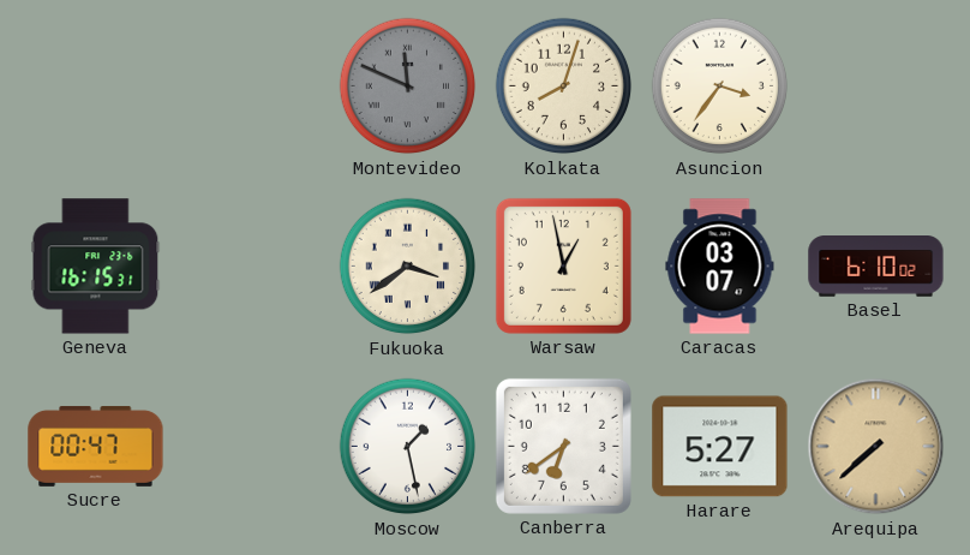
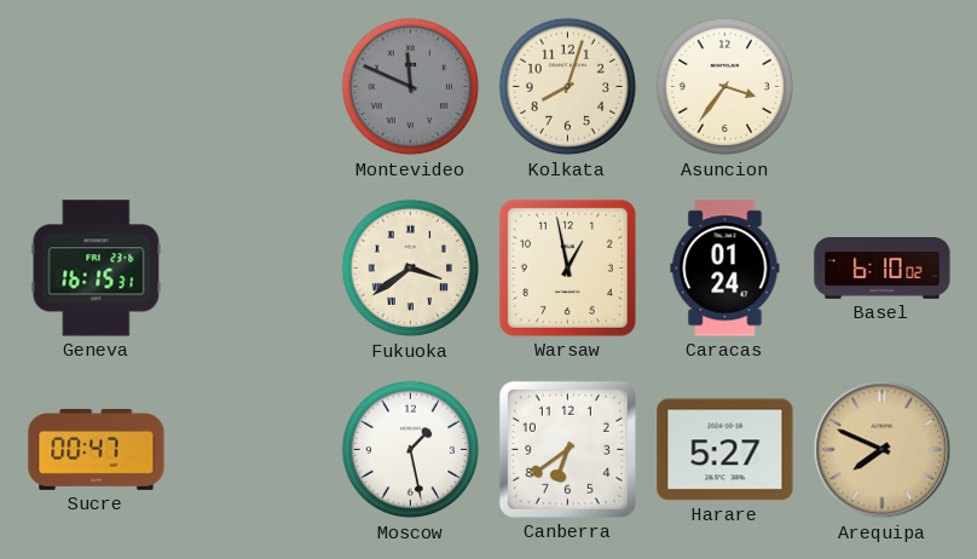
Caracas: 03:07 -> 01:24
Arequipa: 7:38 -> 7:49
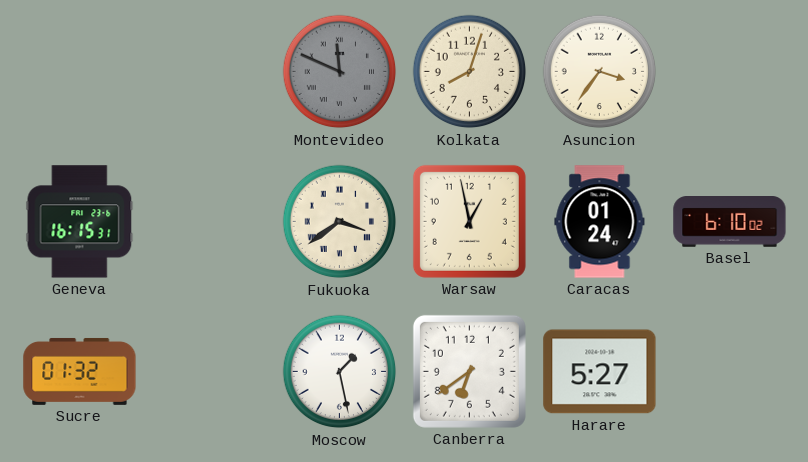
Sucre: 00:47 -> 01:32
Arequipa: 7:49 -> none
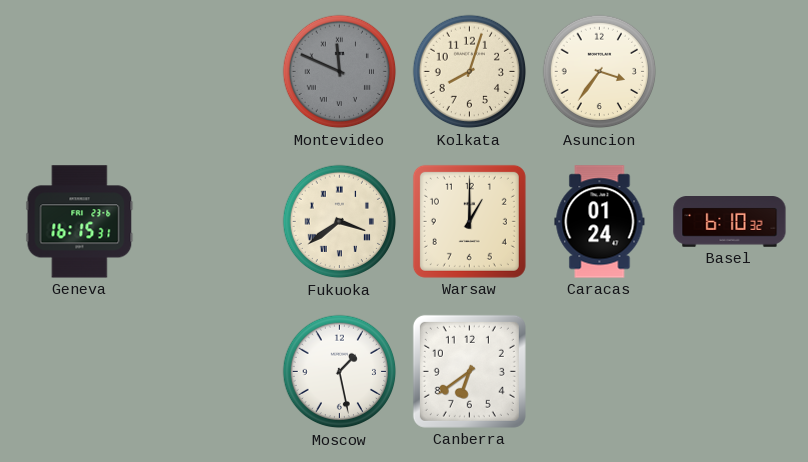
Warsaw: 12:58 -> 1:00
Basel: 6:10:02 -> 6:10:32
Sucre: 01:32 -> none
Harare: 5:27 -> none
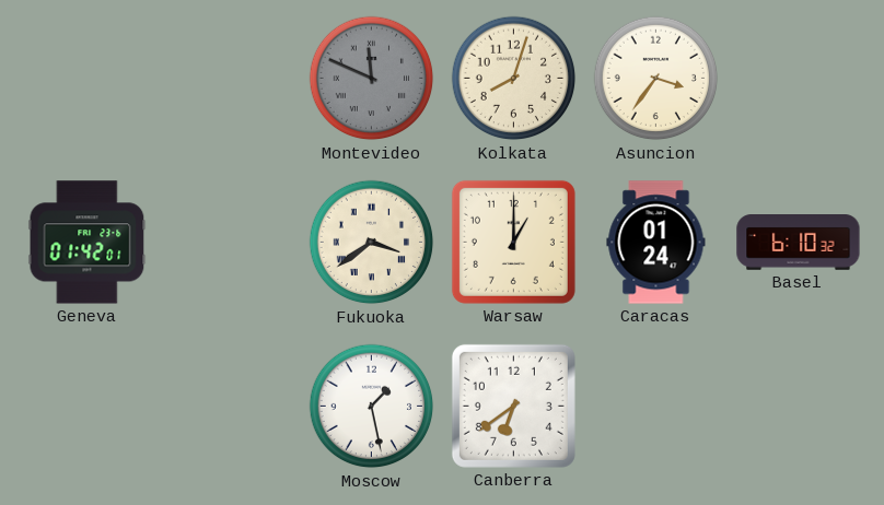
Geneva: 16:15 -> 01:42
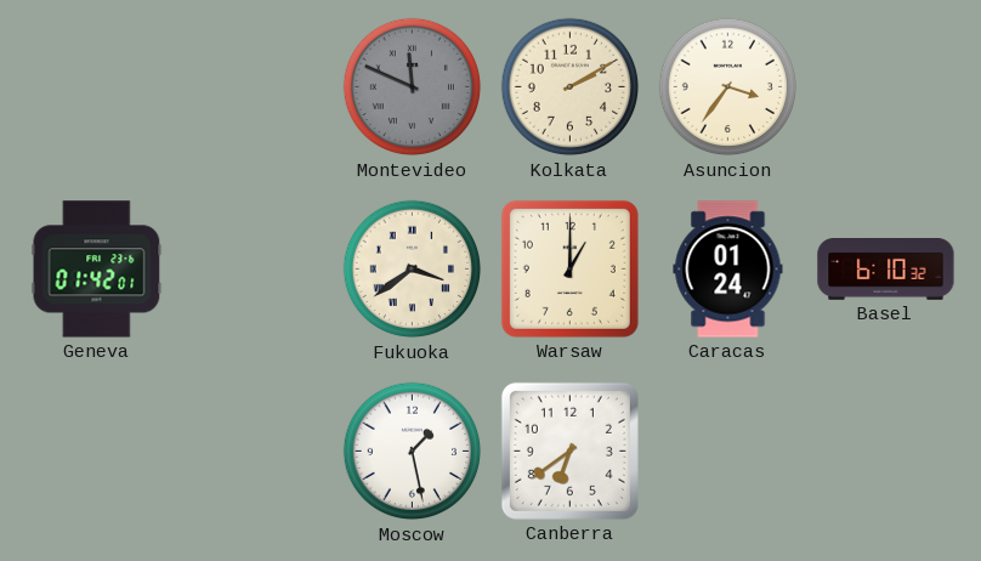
Kolkata: 8:03 -> 2:10
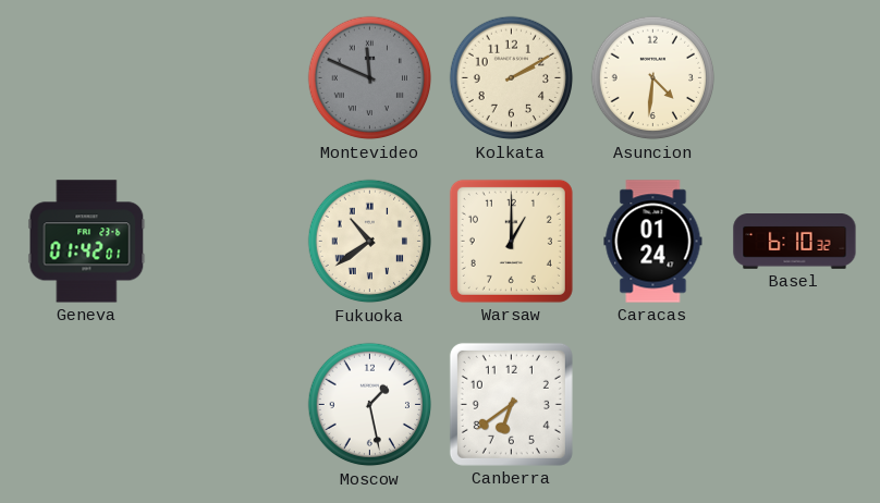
Asuncion: 3:36 -> 4:31
Fukuoka: 3:39 -> 10:39
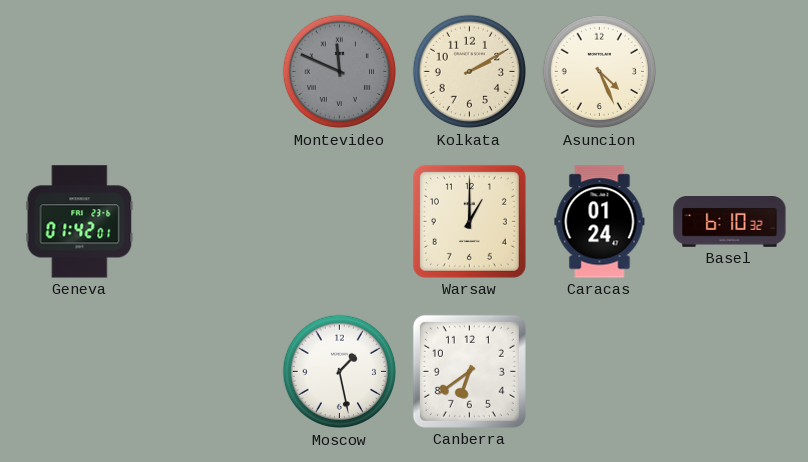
Asuncion: 4:31 -> 4:26
Fukuoka: 10:39 -> none
